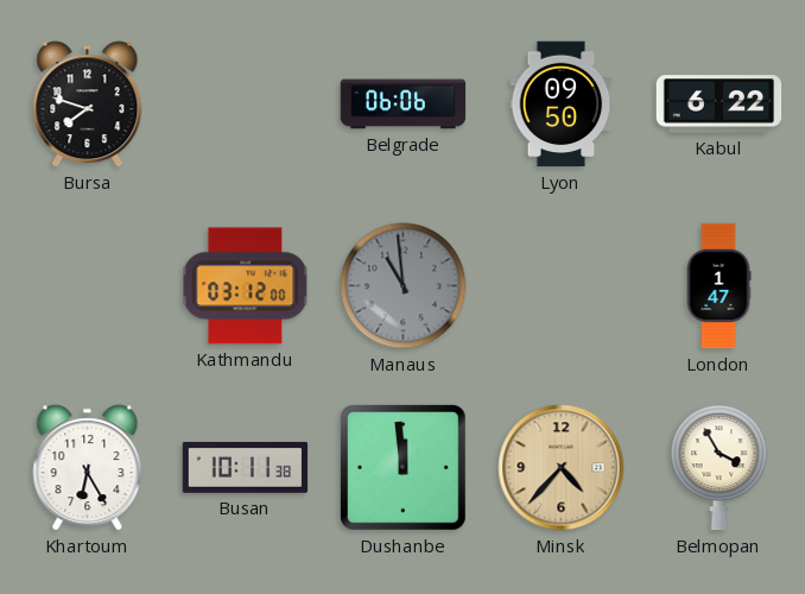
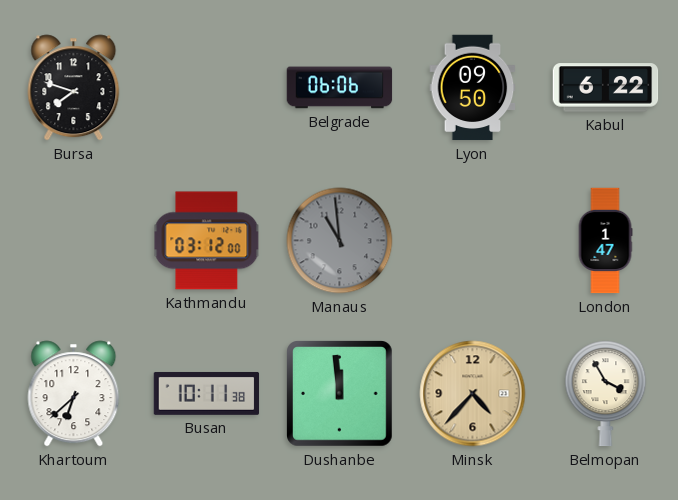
Khartoum: 6:25 -> 6:38
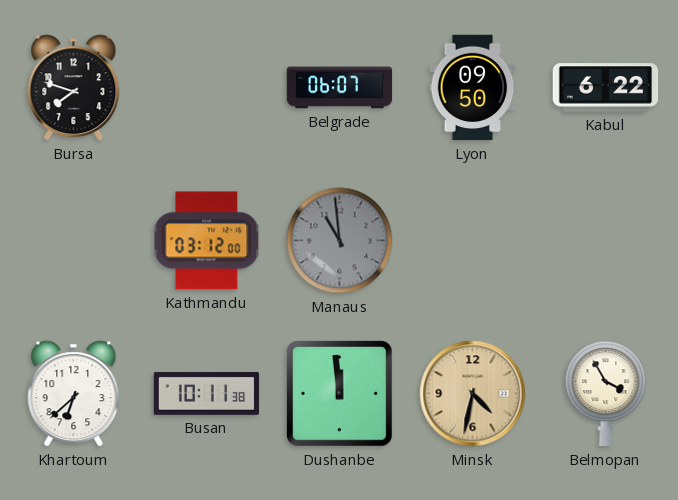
Belgrade: 06:06 -> 06:07
London: 1:47 -> none
Minsk: 4:37 -> 4:32
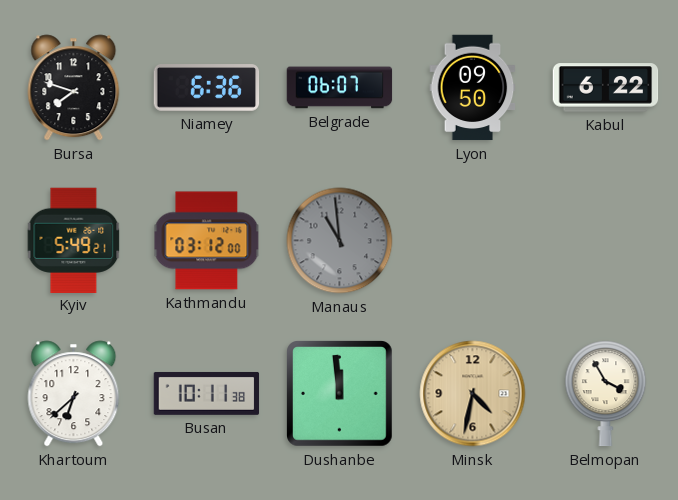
Niamey: none -> 6:36
Kyiv: none -> 5:49
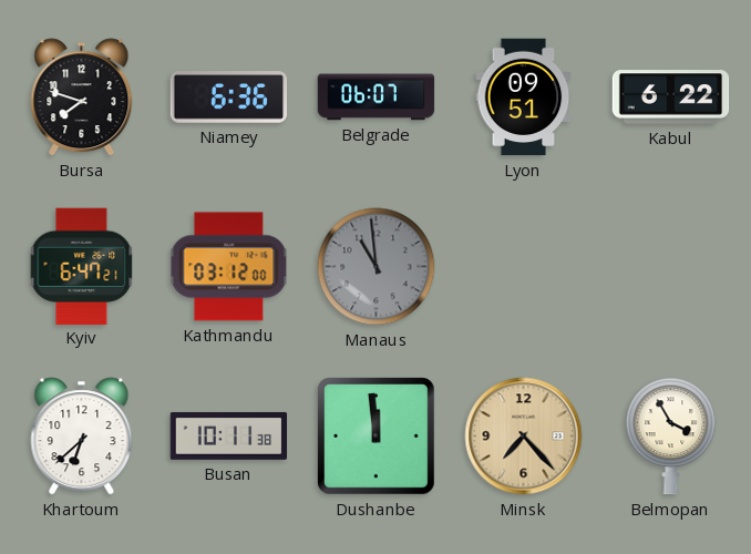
Lyon: 09:50 -> 09:51
Kyiv: 5:49 -> 6:47
Minsk: 4:32 -> 7:23
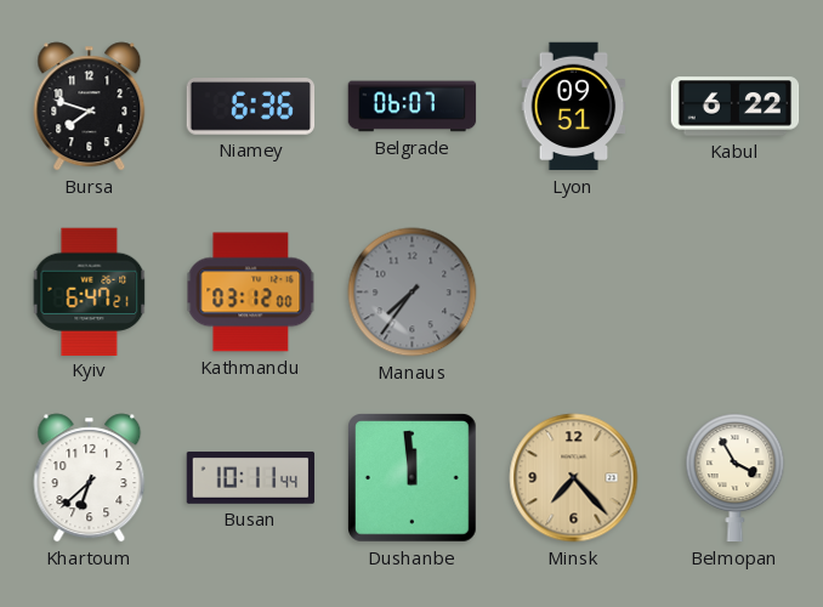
Manaus: 10:59 -> 7:36
Busan: 10:11:38 -> 10:11:44
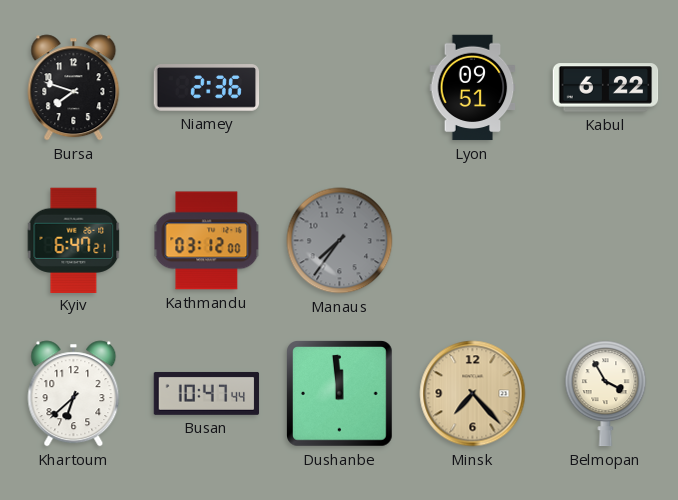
Niamey: 6:36 -> 2:36
Belgrade: 06:07 -> none
Busan: 10:11 -> 10:47
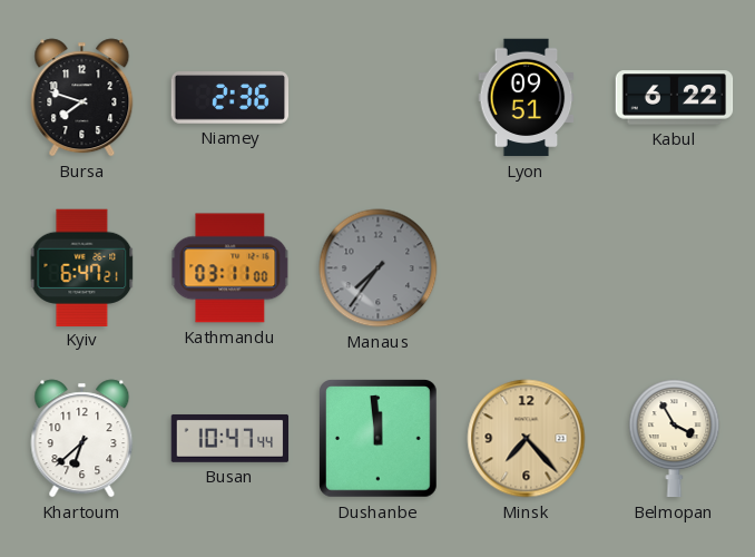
Kathmandu: 03:12 -> 03:11
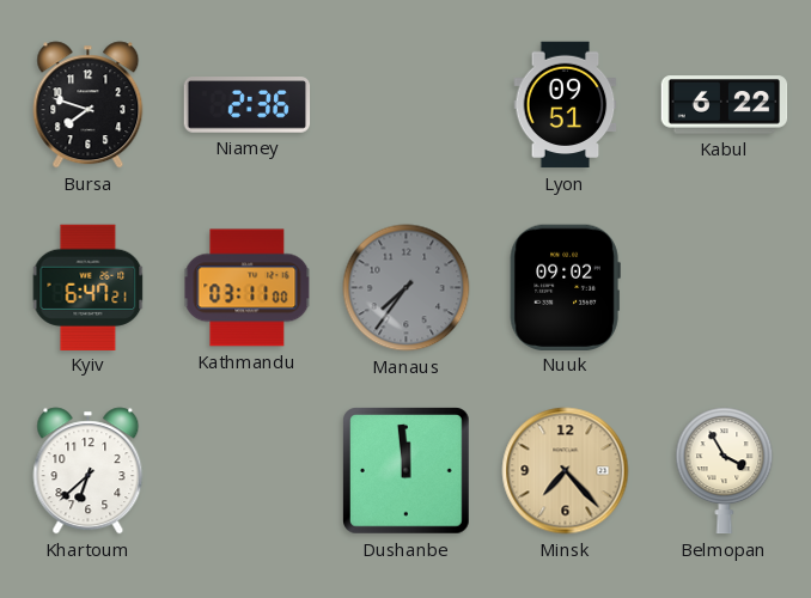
Nuuk: none -> 09:02
Busan: 10:47 -> none
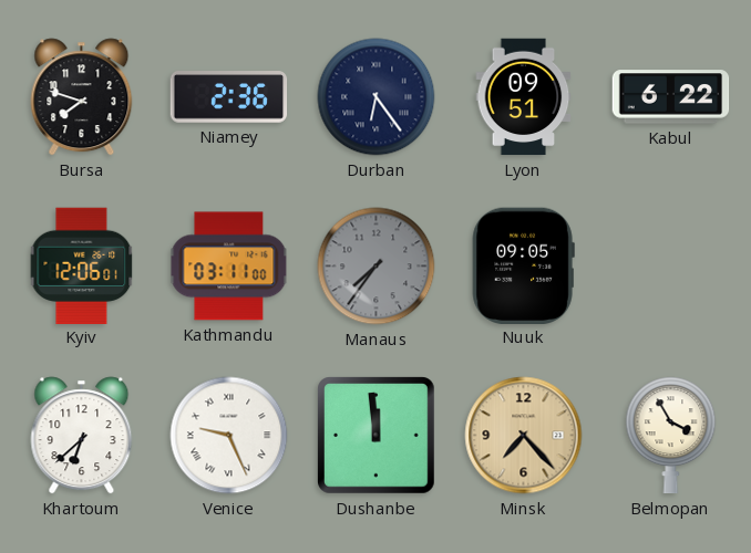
Durban: none -> 6:24
Kyiv: 6:47 -> 12:06
Nuuk: 09:02 -> 09:05
Venice: none -> 9:26
